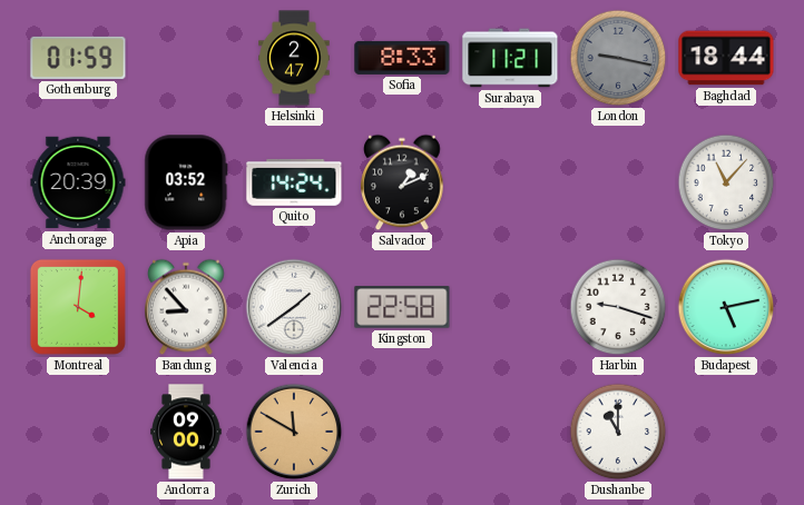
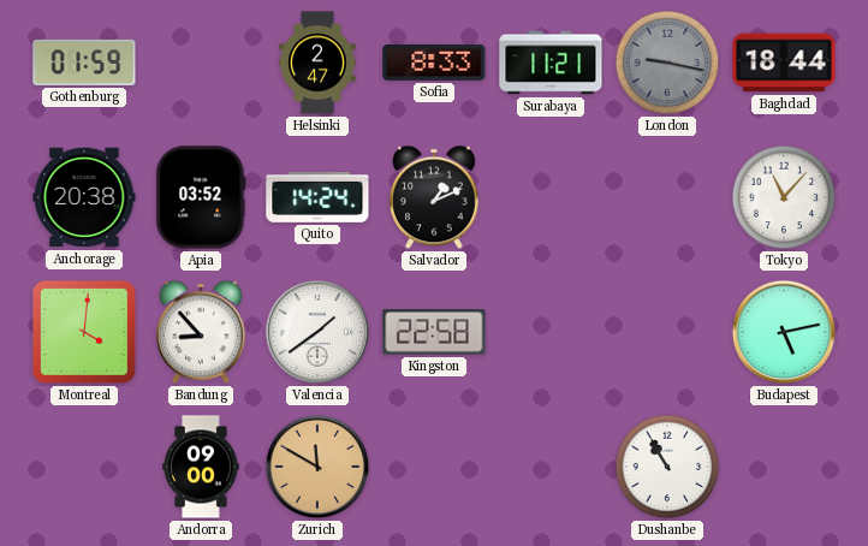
Anchorage: 20:39 -> 20:38
Harbin: 9:18 -> none
Dushanbe: 11:00 -> 10:55
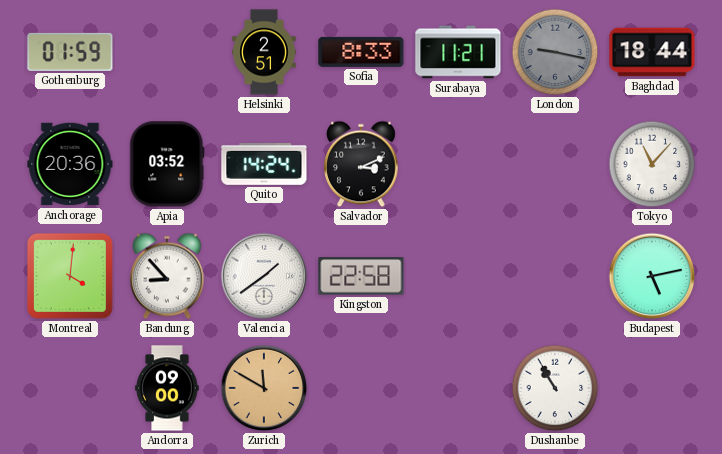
Helsinki: 2:47 -> 2:51
Anchorage: 20:38 -> 20:36
Salvador: 1:11 -> 3:11
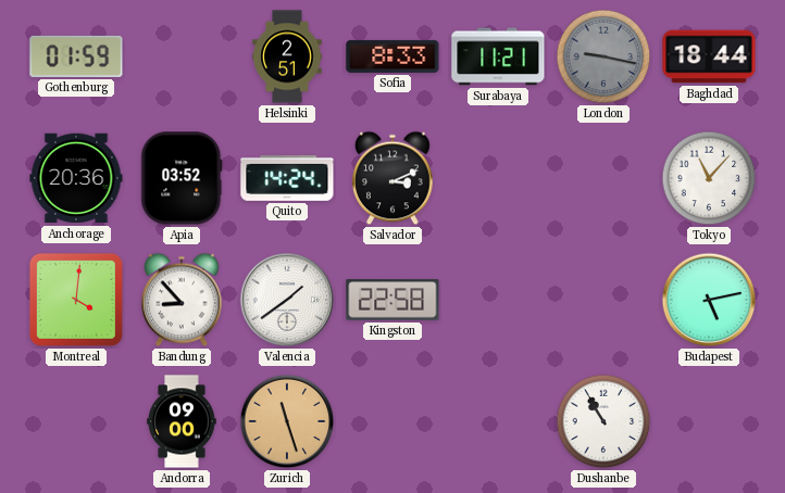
Zurich: 11:50 -> 11:27
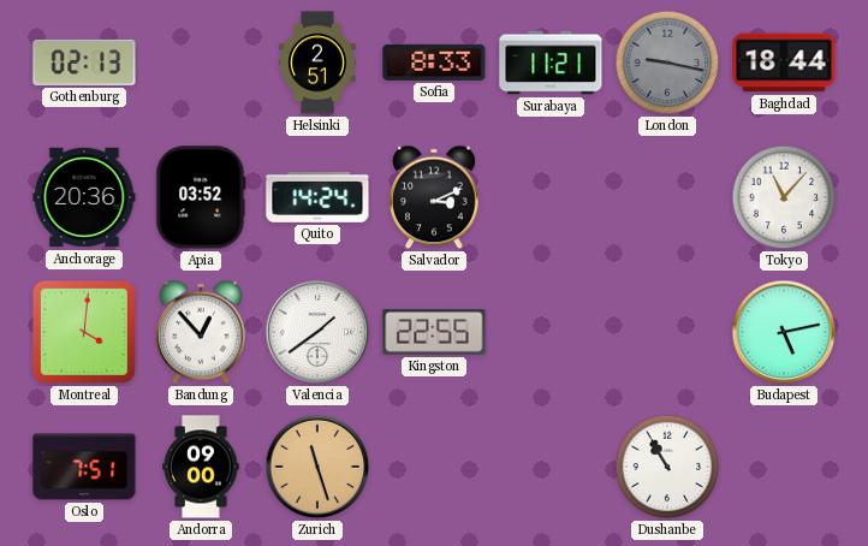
Gothenburg: 01:59 -> 02:13
Bandung: 8:53 -> 12:53
Kingston: 22:58 -> 22:55
Oslo: none -> 7:51
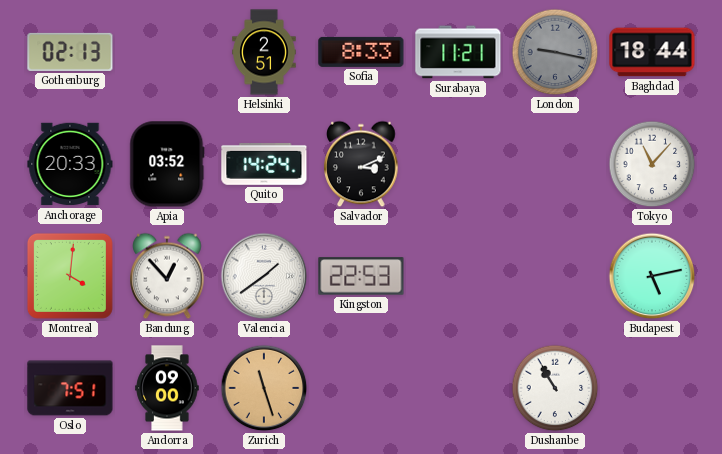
Anchorage: 20:36 -> 20:33
Kingston: 22:55 -> 22:53
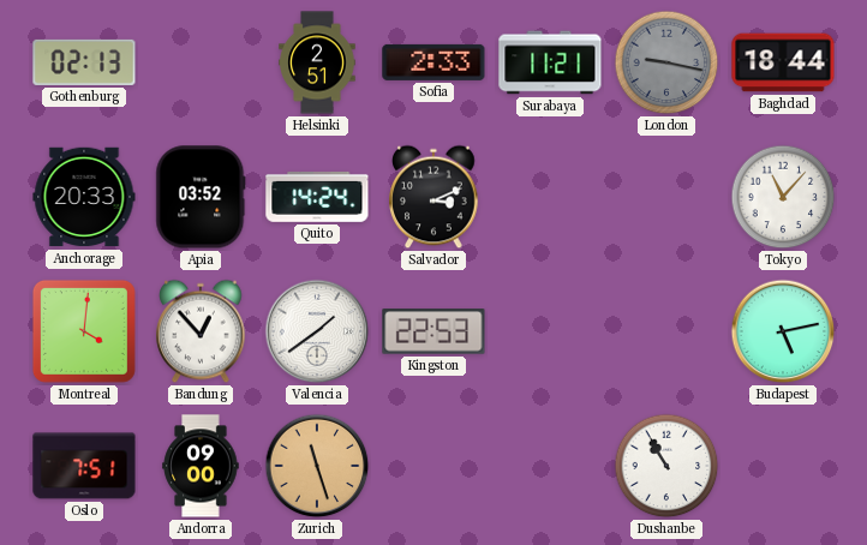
Sofia: 8:33 -> 2:33
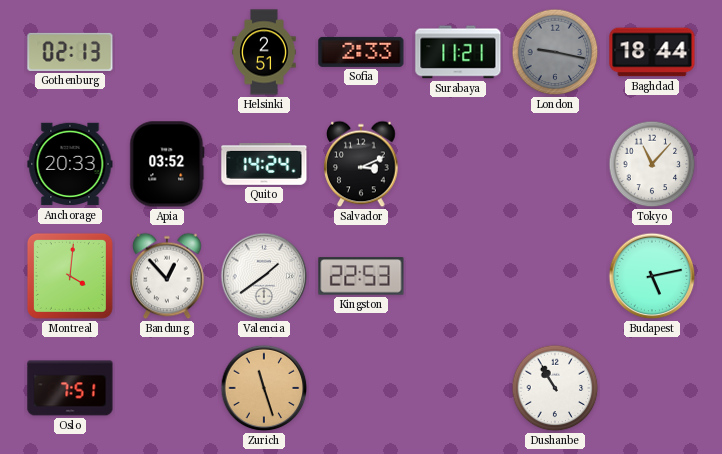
Andorra: 09:00 -> none
